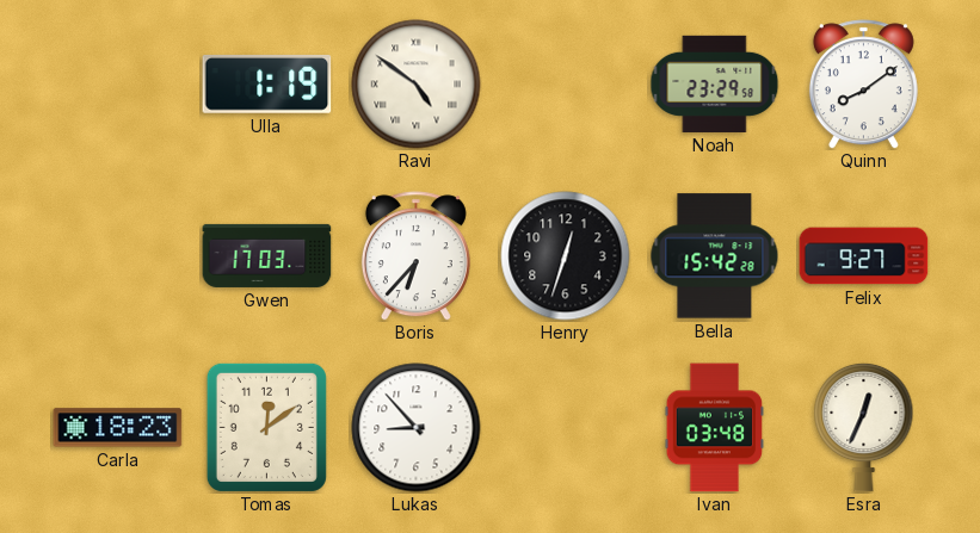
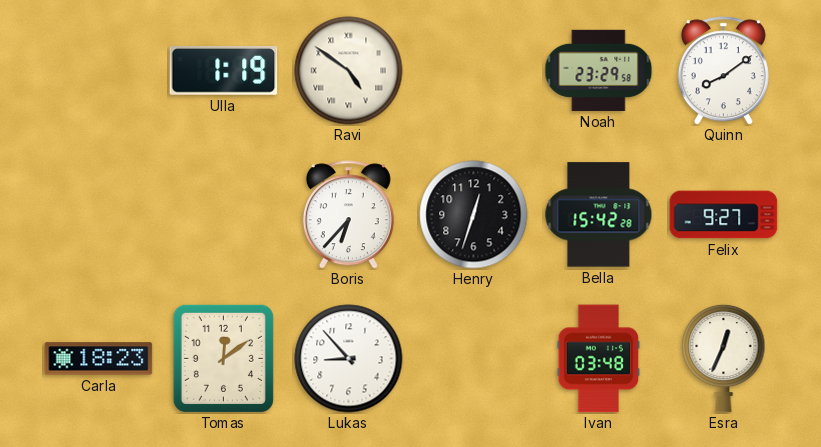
Gwen: 17:03 -> none
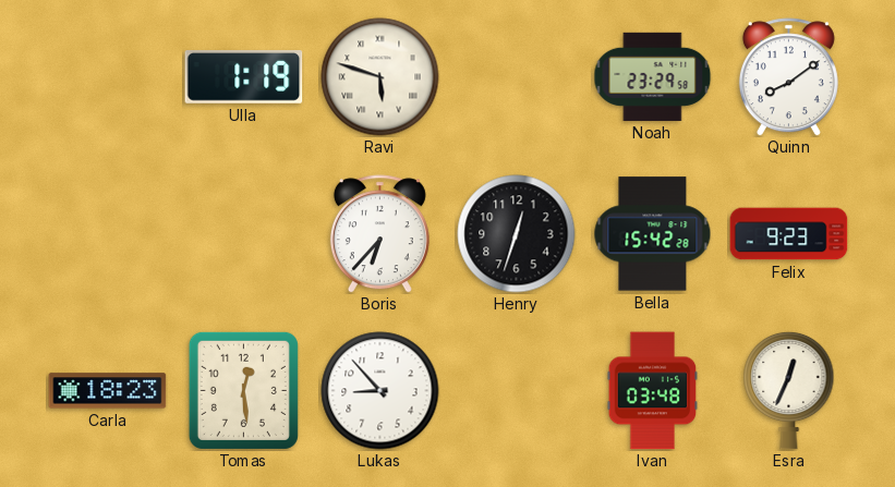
Ravi: 4:51 -> 5:48
Felix: 9:27 -> 9:23
Tomas: 12:09 -> 12:29
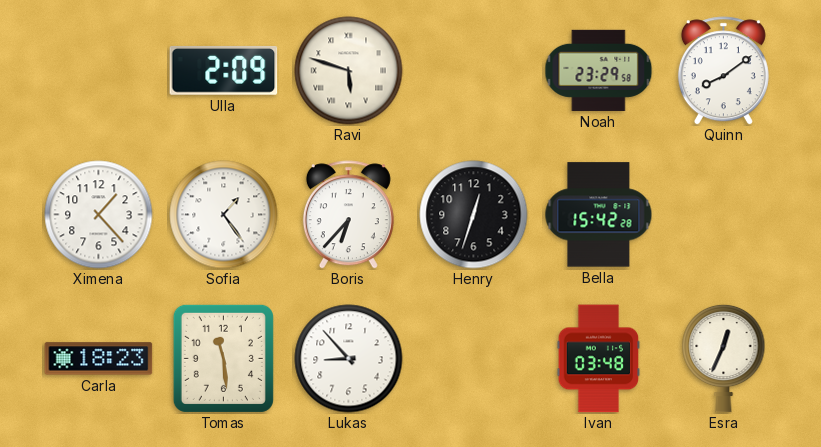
Ulla: 1:19 -> 2:09
Ximena: none -> 1:23
Sofia: none -> 1:24
Felix: 9:23 -> none
Tomas: 12:29 -> 11:29
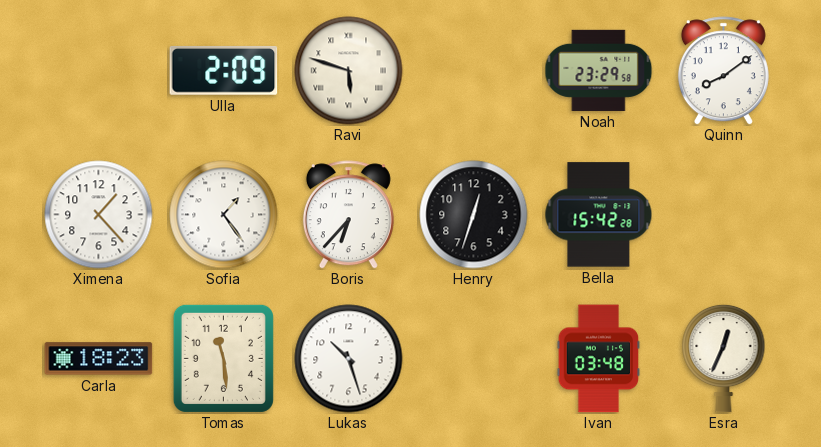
Lukas: 8:53 -> 10:27
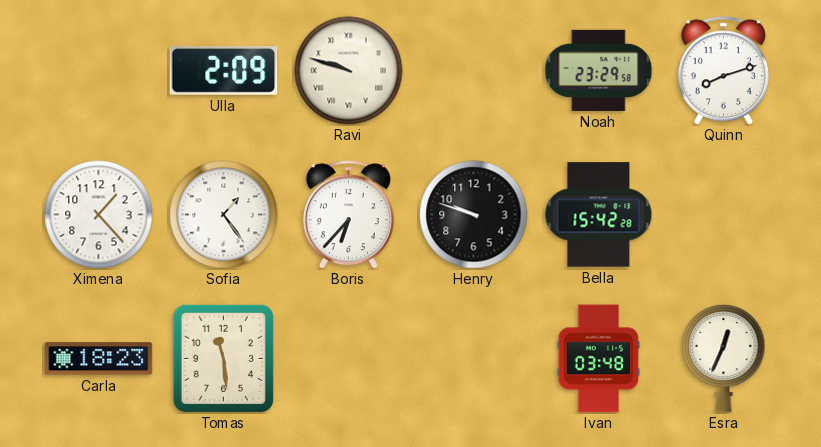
Ravi: 5:48 -> 9:48
Quinn: 8:09 -> 8:12
Henry: 12:33 -> 9:48
Lukas: 10:27 -> none
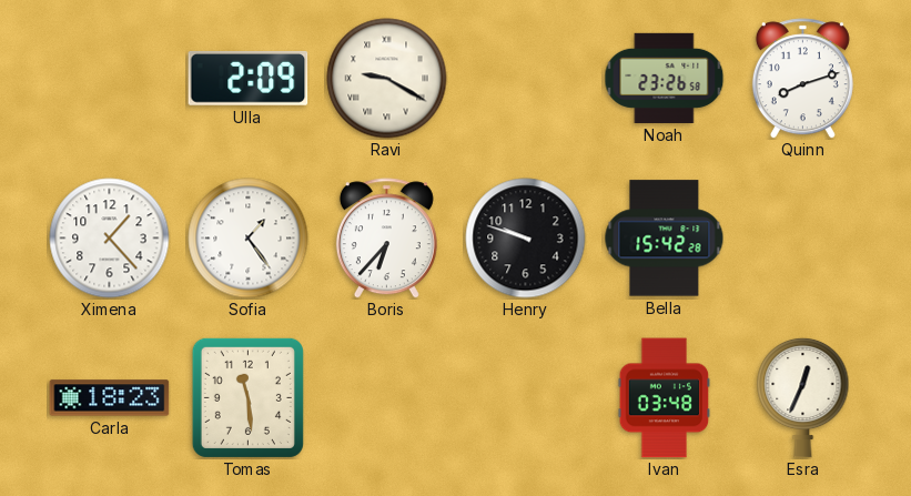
Ravi: 9:48 -> 9:20
Noah: 23:29 -> 23:26
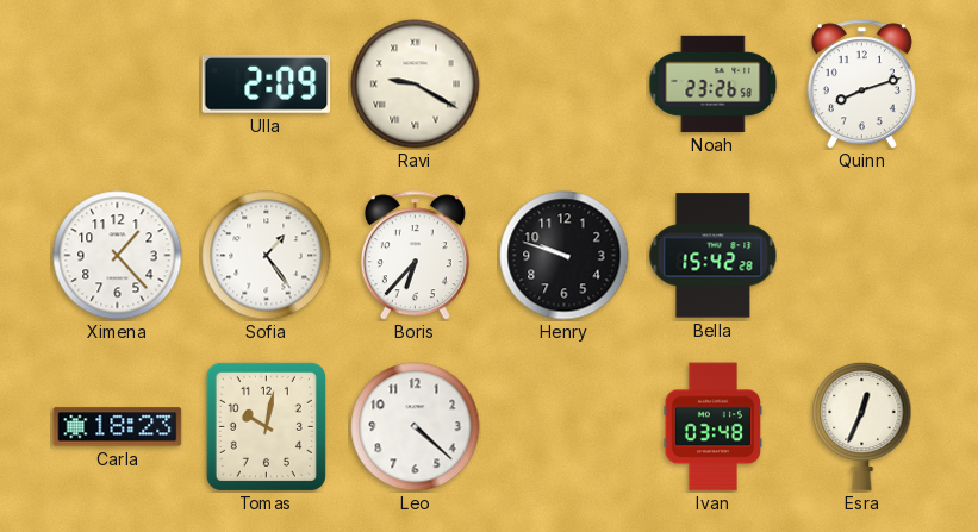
Tomas: 11:29 -> 10:02
Leo: none -> 4:22
